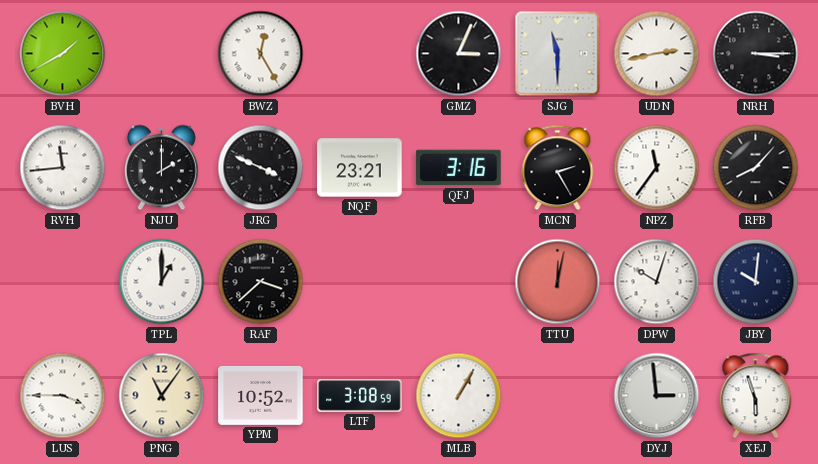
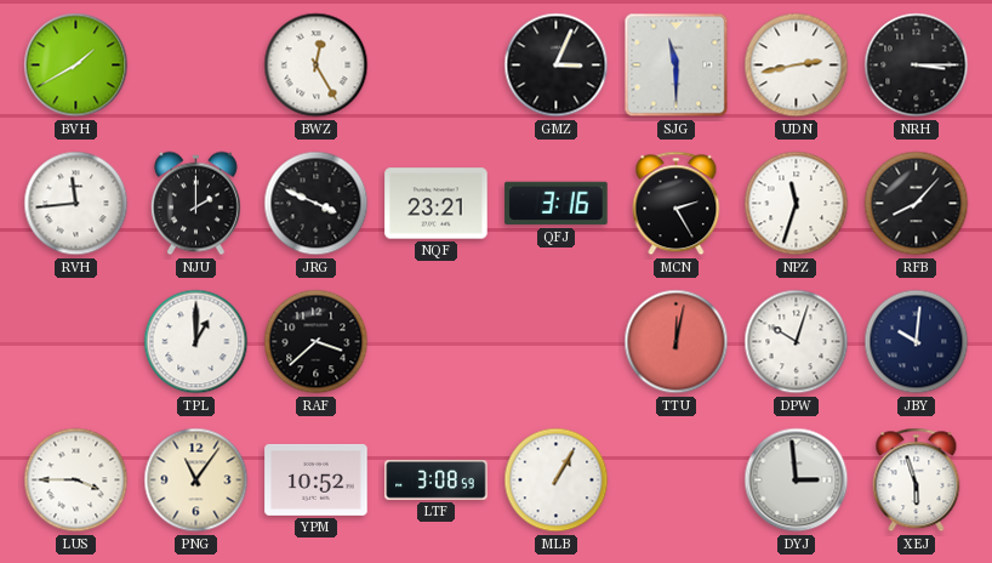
NPZ: 11:36 -> 11:33
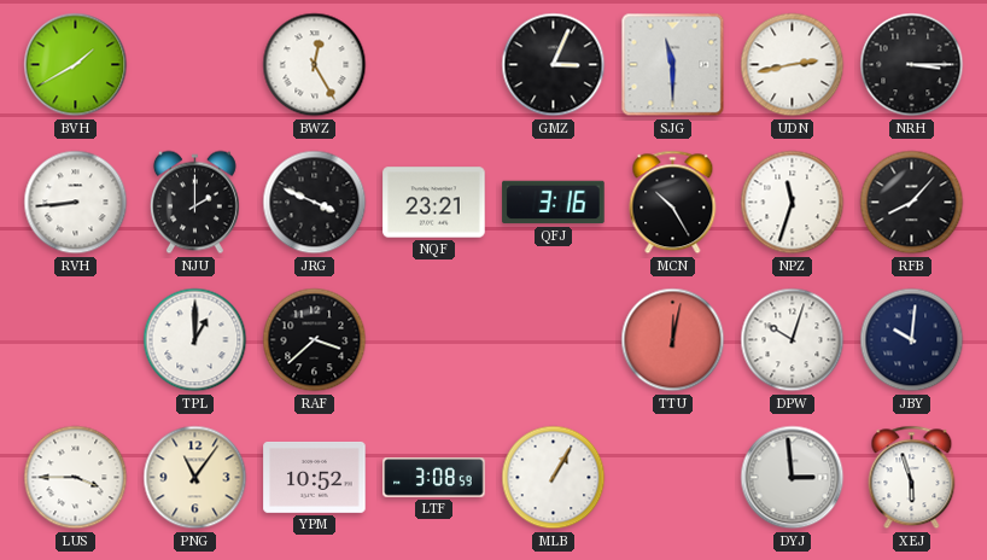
RVH: 11:44 -> 8:44
MCN: 2:25 -> 10:25
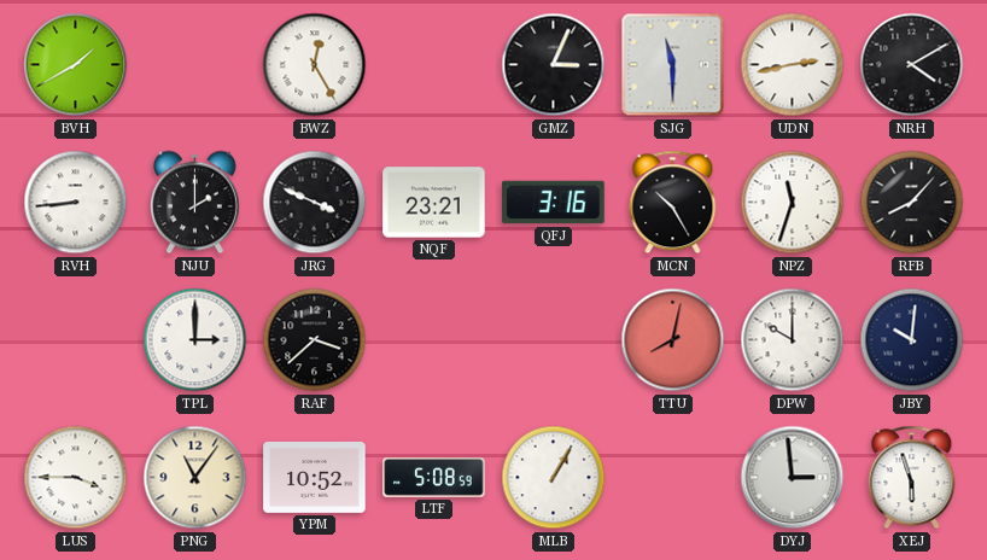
NRH: 3:15 -> 4:10
TPL: 1:00 -> 3:00
TTU: 12:02 -> 8:02
DPW: 10:03 -> 10:00
LTF: 3:08 -> 5:08
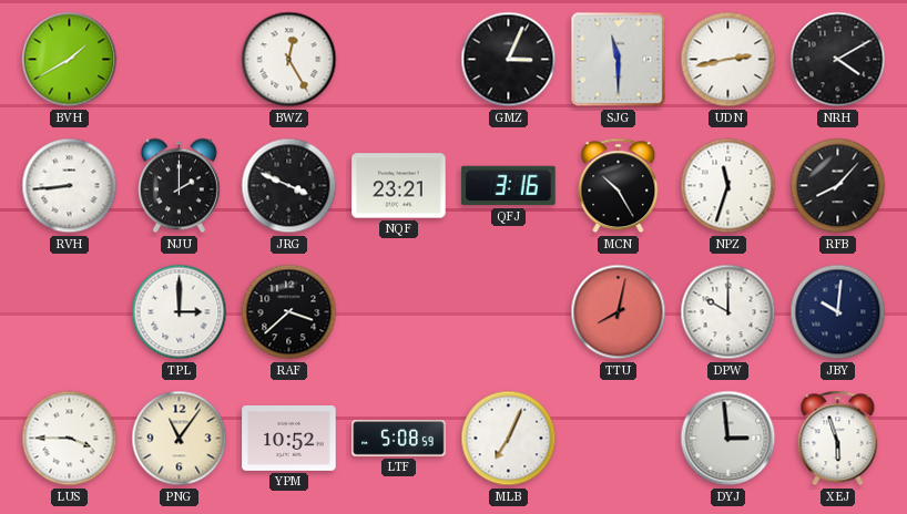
MLB: 1:05 -> 7:04
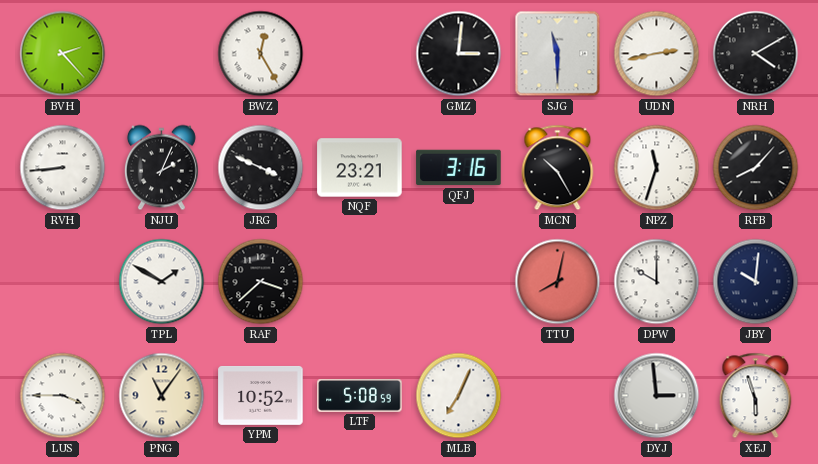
BVH: 1:40 -> 2:23
GMZ: 3:04 -> 3:01
NJU: 2:00 -> 2:04
TPL: 3:00 -> 1:50
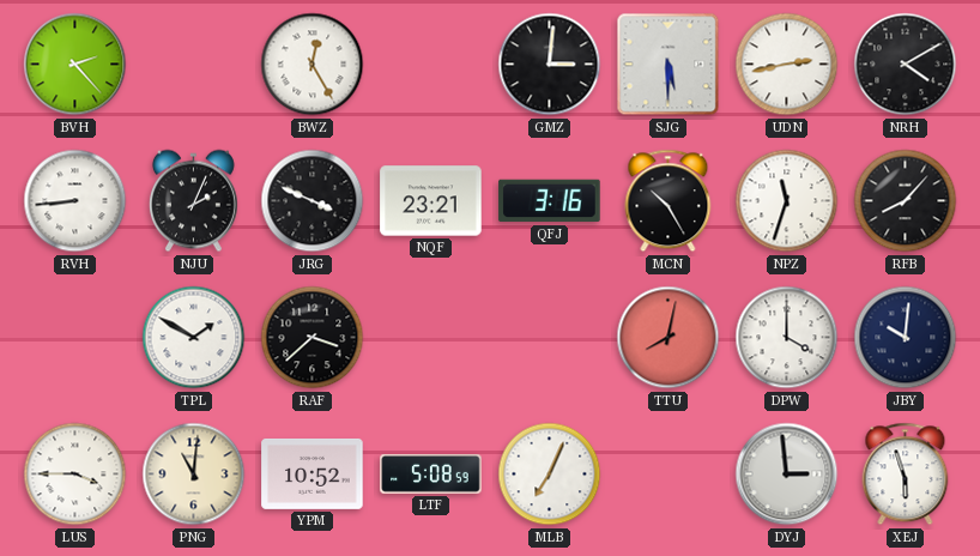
SJG: 11:30 -> 5:30
DPW: 10:00 -> 4:00
PNG: 11:06 -> 11:01
